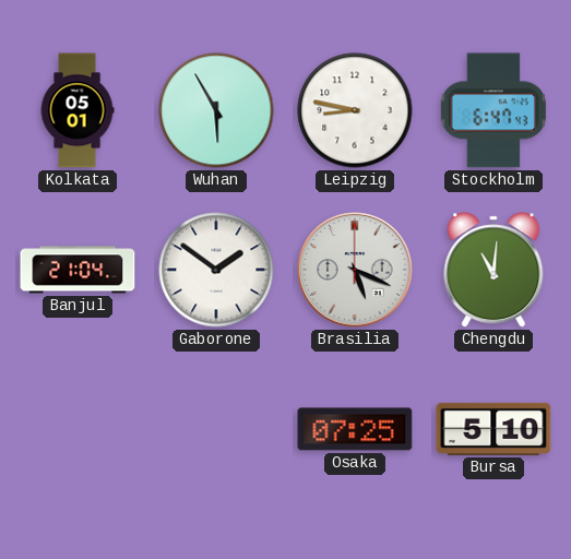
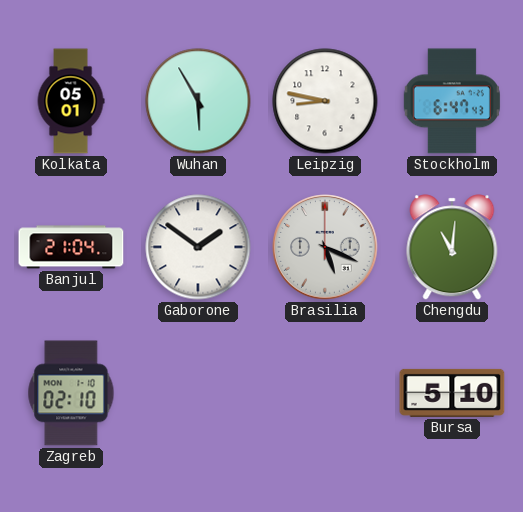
Zagreb: none -> 02:10
Osaka: 07:25 -> none
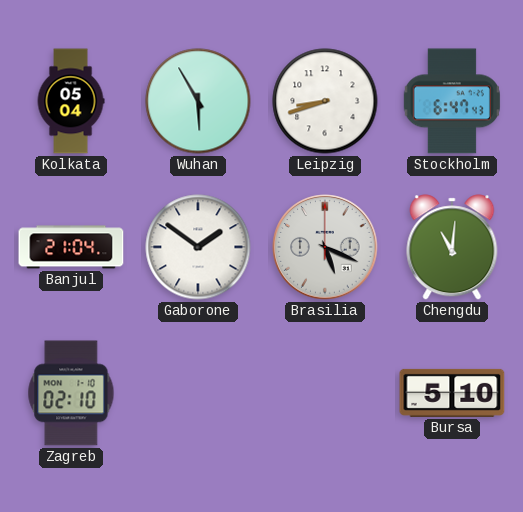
Kolkata: 05:01 -> 05:04
Leipzig: 8:47 -> 8:42
